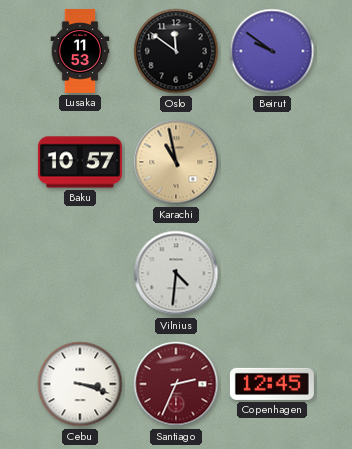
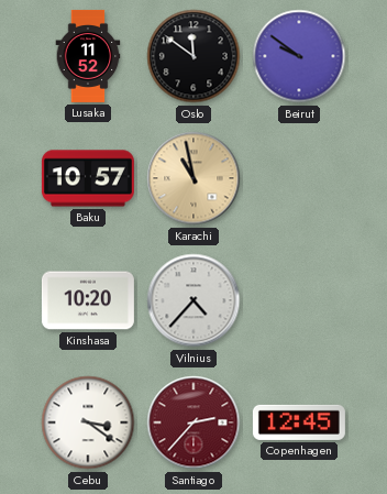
Lusaka: 11:53 -> 11:52
Kinshasa: none -> 10:20
Vilnius: 4:31 -> 4:37
Cebu: 3:18 -> 3:21
Santiago: 2:34 -> 2:37
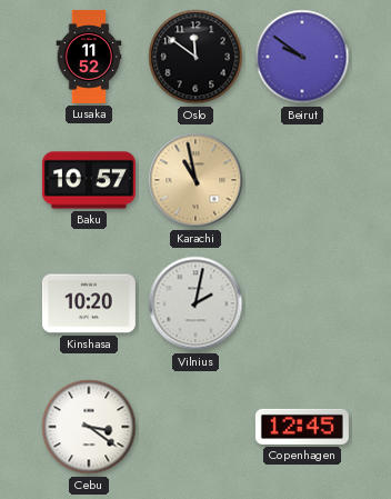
Vilnius: 4:37 -> 2:02
Santiago: 2:37 -> none
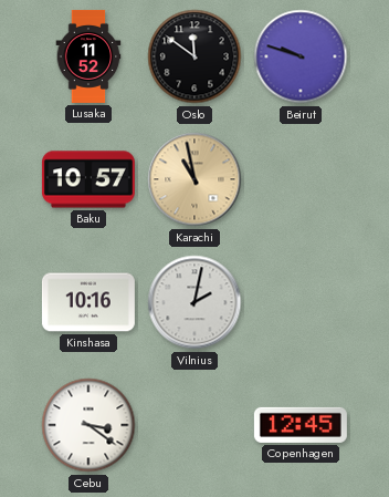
Beirut: 9:51 -> 9:48
Kinshasa: 10:20 -> 10:16
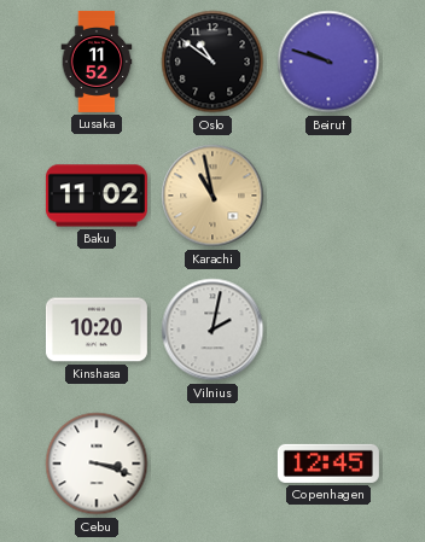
Oslo: 11:51 -> 10:51
Baku: 10:57 -> 11:02
Kinshasa: 10:16 -> 10:20
Cebu: 3:21 -> 3:18
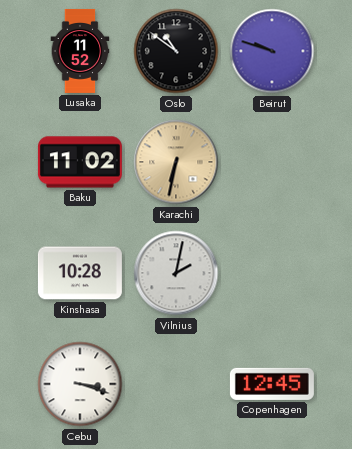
Karachi: 10:58 -> 6:32
Kinshasa: 10:20 -> 10:28
